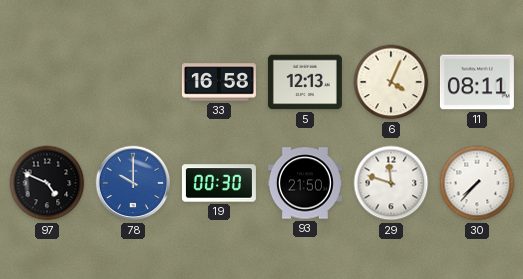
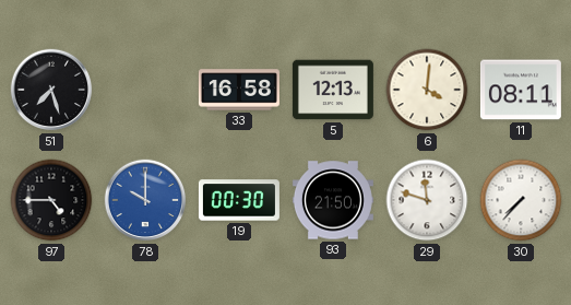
51: none -> 7:27
6: 4:04 -> 4:01
97: 4:49 -> 4:45
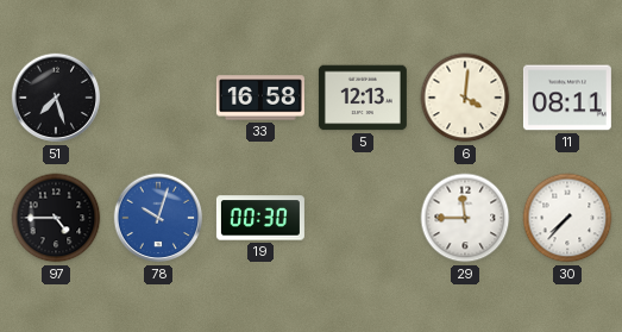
78: 10:00 -> 10:03
93: 21:50 -> none
29: 11:48 -> 11:45
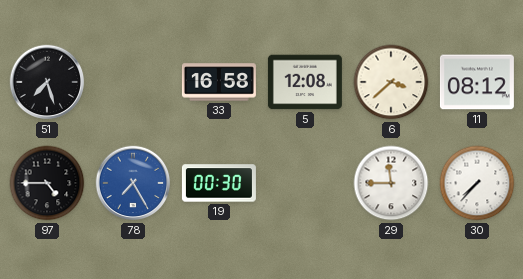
5: 12:13 -> 12:08
6: 4:01 -> 3:38
11: 08:11 -> 08:12
78: 10:03 -> 7:25
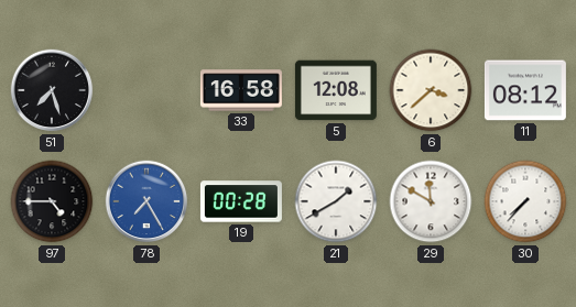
19: 00:30 -> 00:28
21: none -> 1:40
29: 11:45 -> 11:50
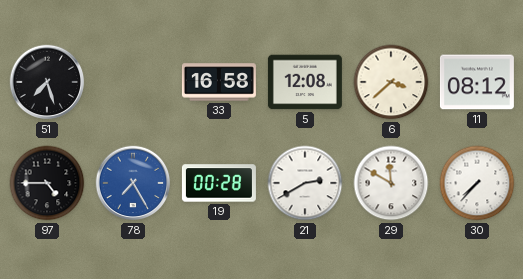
21: 1:40 -> 2:40
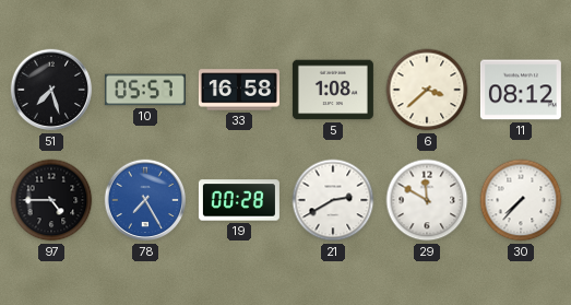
10: none -> 05:57
5: 12:08 -> 1:08
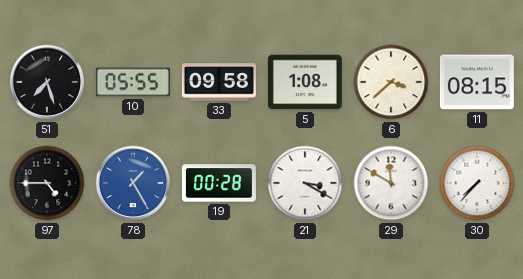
10: 05:57 -> 05:55
33: 16:58 -> 09:58
11: 08:12 -> 08:15
78: 7:25 -> 1:25
21: 2:40 -> 3:20
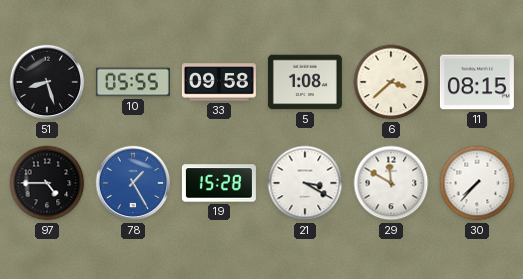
51: 7:27 -> 8:27
19: 00:28 -> 15:28
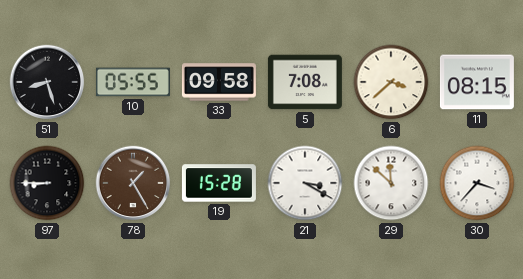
5: 1:08 -> 7:08
97: 4:45 -> 8:45
78 dial: blue -> brown
29: 11:50 -> 11:52
30: 7:37 -> 3:37
